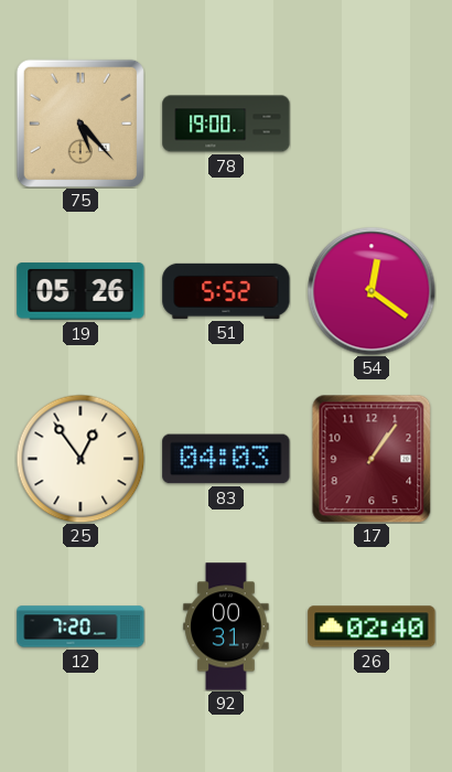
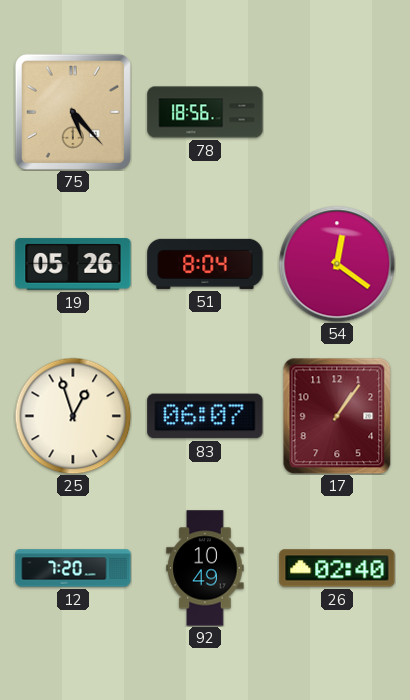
78: 19:00 -> 18:56
51: 5:52 -> 8:04
25: 12:54 -> 12:57
83: 04:03 -> 06:07
92: 00:31 -> 10:49
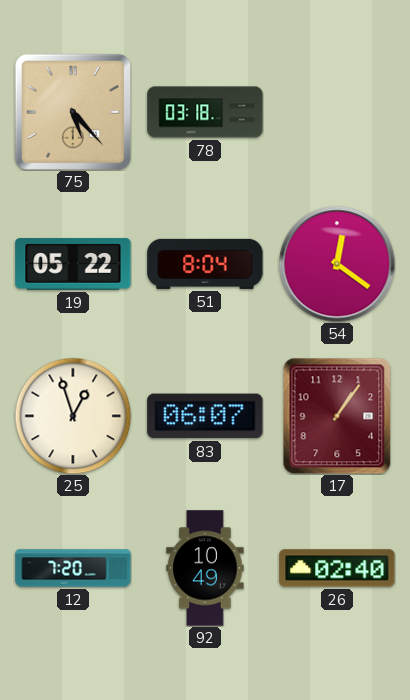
78: 18:56 -> 03:18
19: 05:26 -> 05:22
